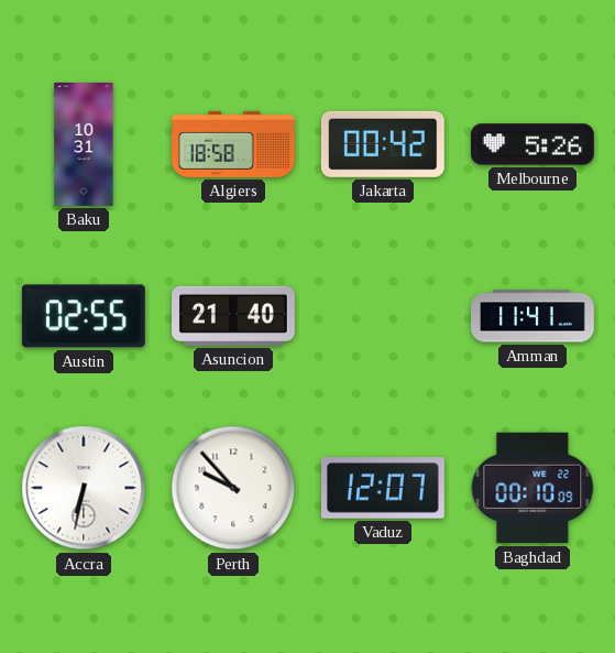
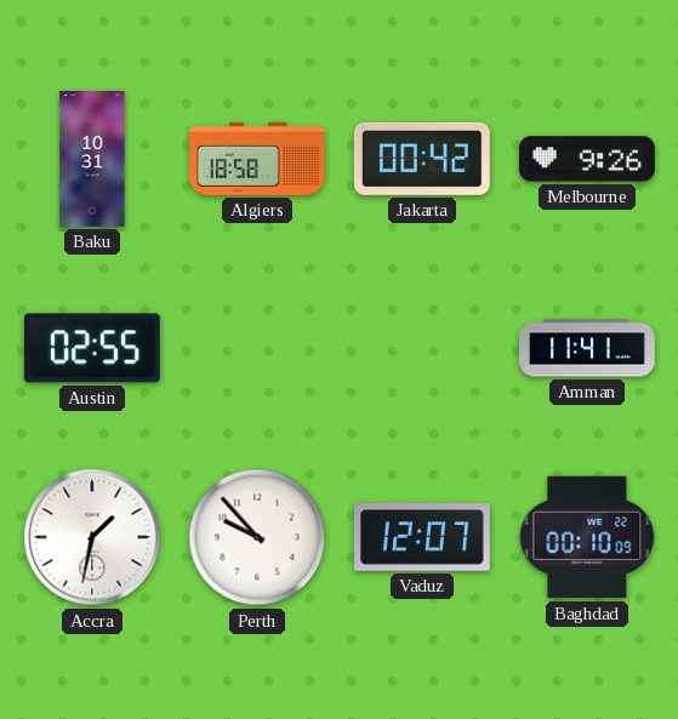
Melbourne: 5:26 -> 9:26
Asuncion: 21:40 -> none
Accra: 6:32 -> 1:32
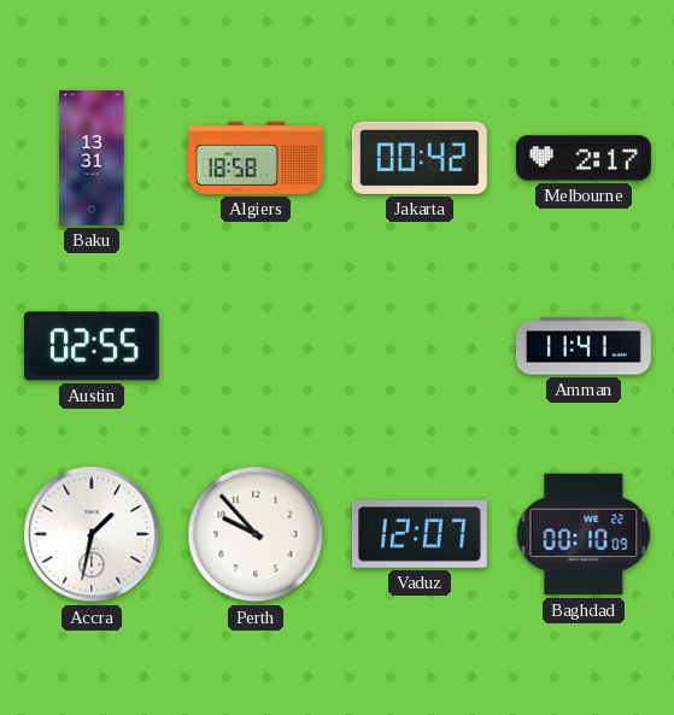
Baku: 10:31 -> 13:31
Melbourne: 9:26 -> 2:17
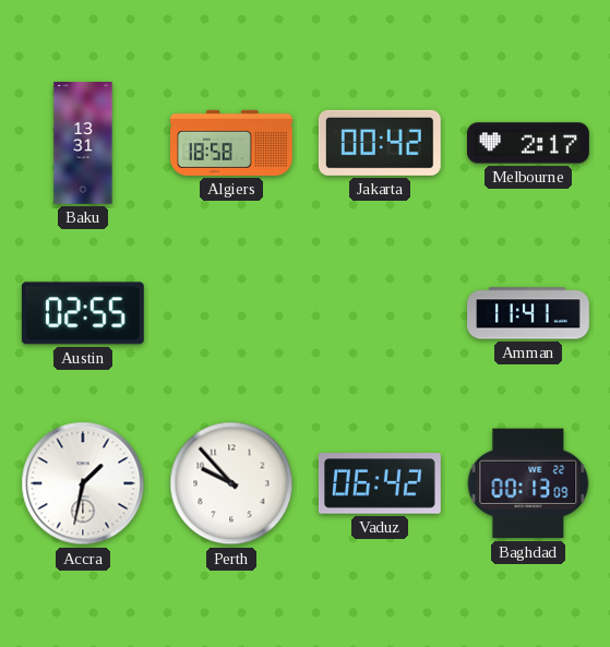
Vaduz: 12:07 -> 06:42
Baghdad: 00:10 -> 00:13
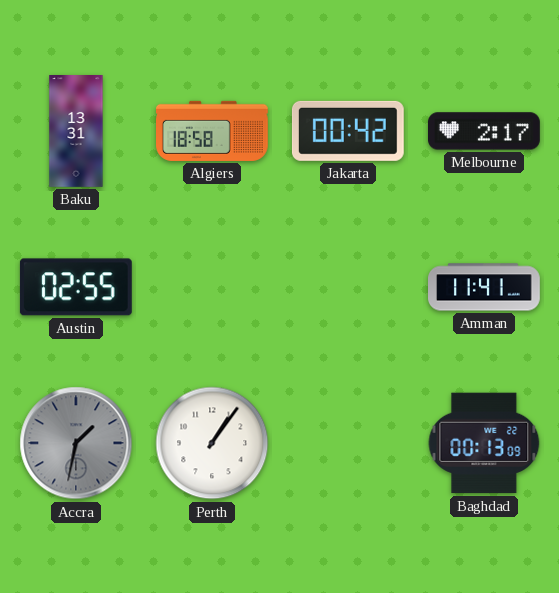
Accra dial: white -> grey
Perth: 9:53 -> 1:06
Vaduz: 06:42 -> none
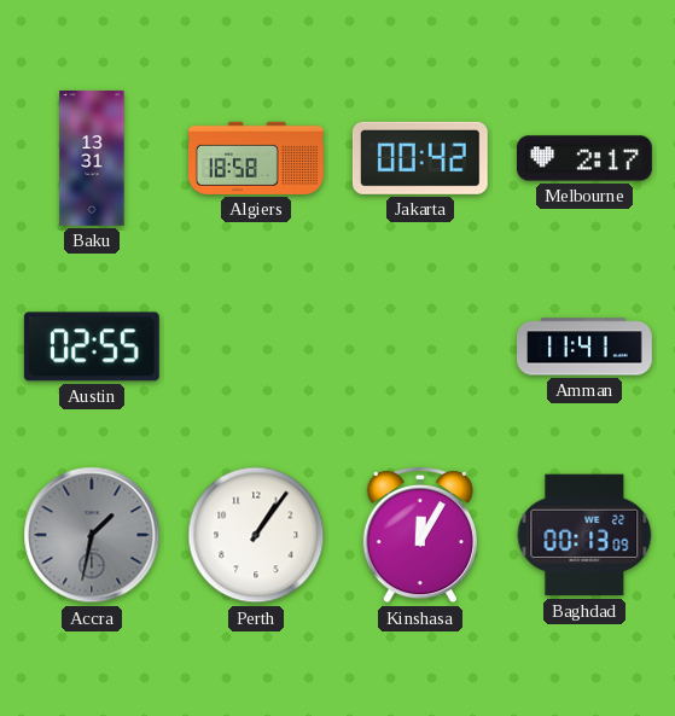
Kinshasa: none -> 12:05
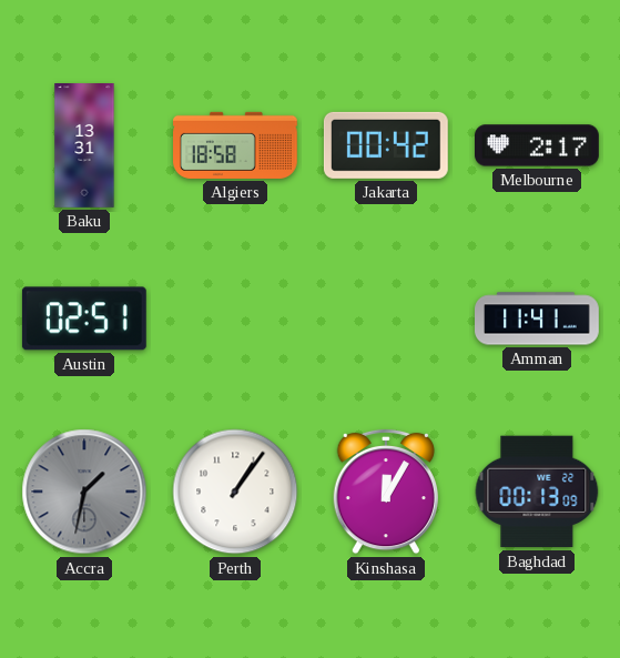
Austin: 02:55 -> 02:51
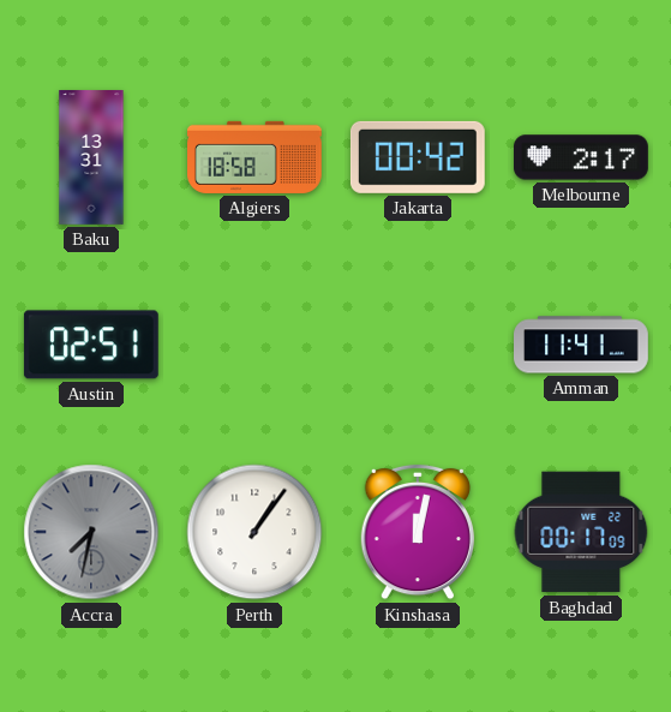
Accra: 1:32 -> 7:32
Kinshasa: 12:05 -> 12:02
Baghdad: 00:13 -> 00:17
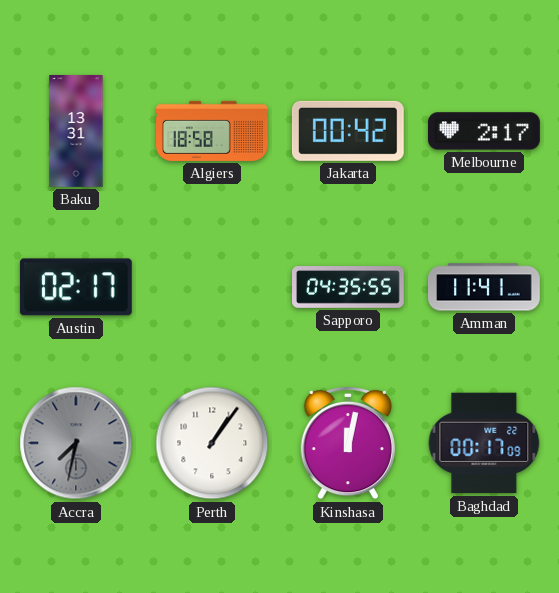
Austin: 02:51 -> 02:17
Sapporo: none -> 04:35
